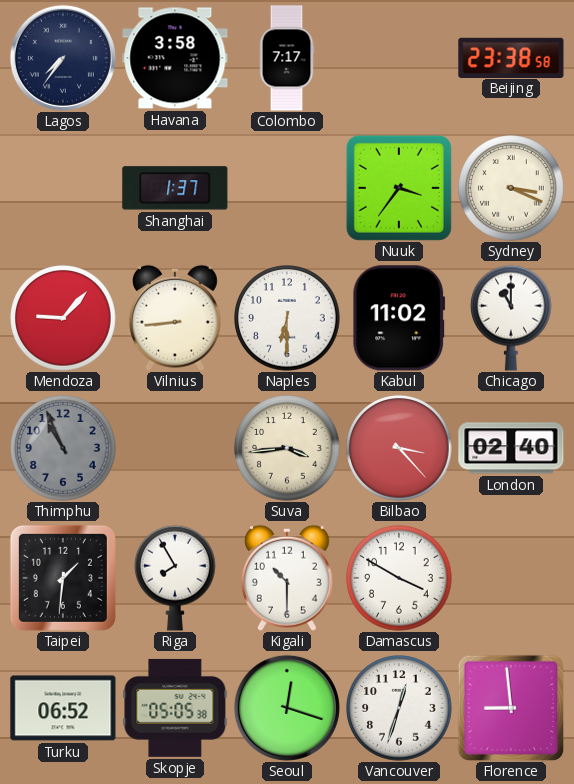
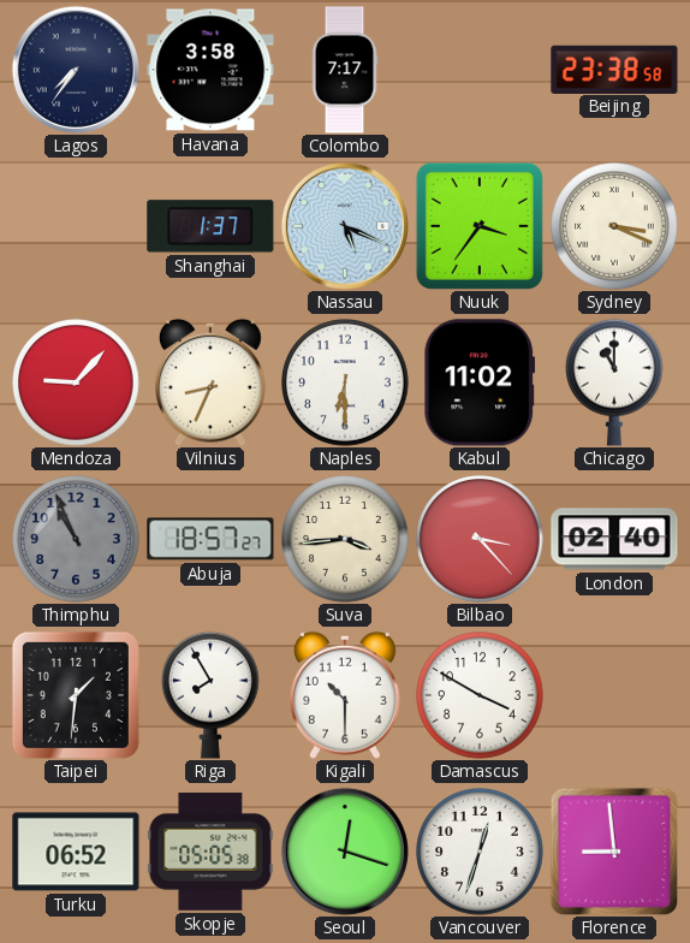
Nassau: none -> 5:19
Vilnius: 8:44 -> 8:34
Abuja: none -> 18:57
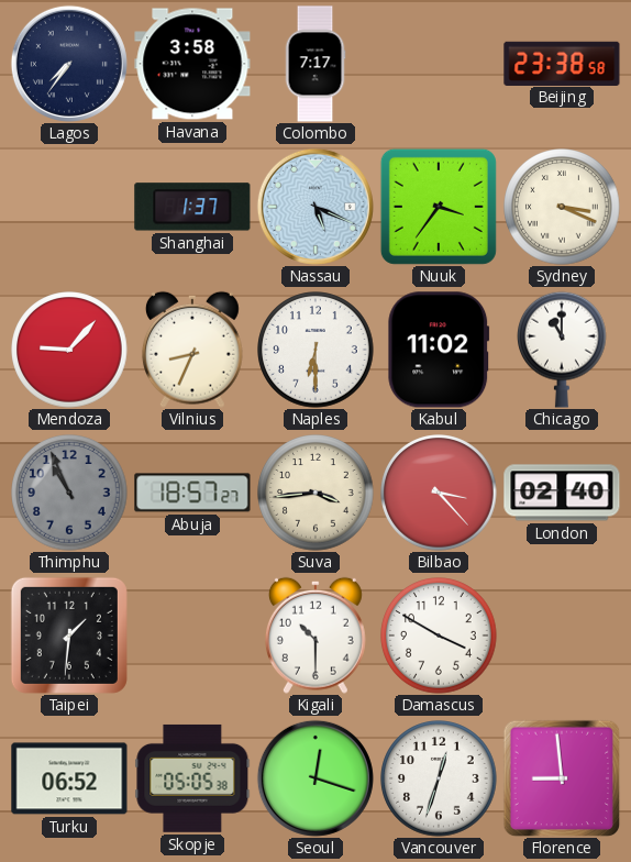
Riga: 7:55 -> none
